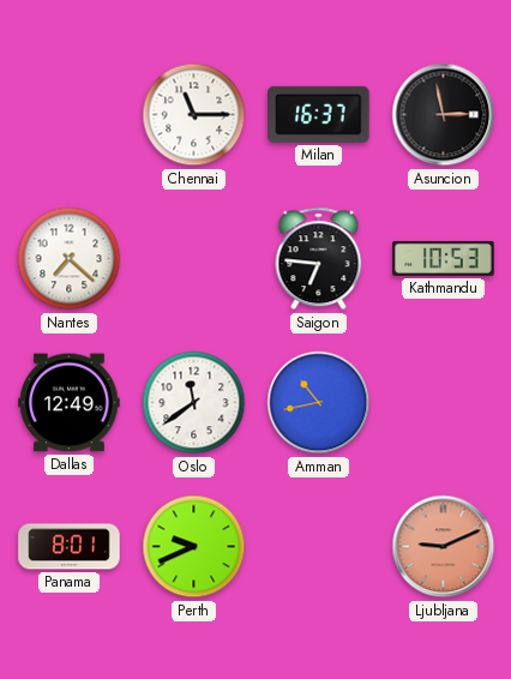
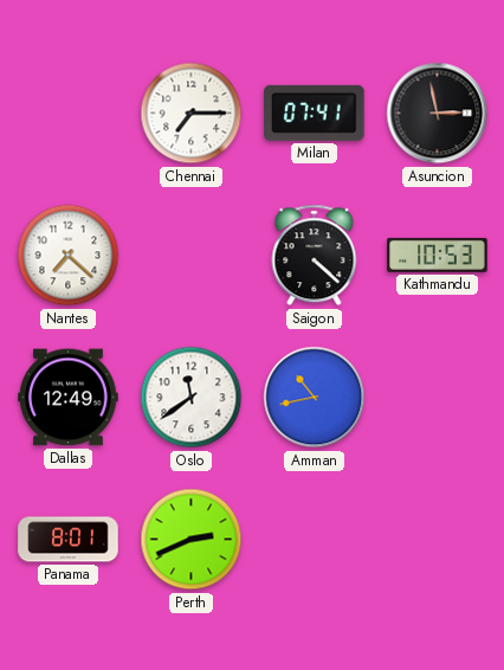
Chennai: 11:15 -> 7:15
Milan: 16:37 -> 07:41
Saigon: 6:46 -> 4:22
Perth: 9:41 -> 2:41
Ljubljana: 9:11 -> none
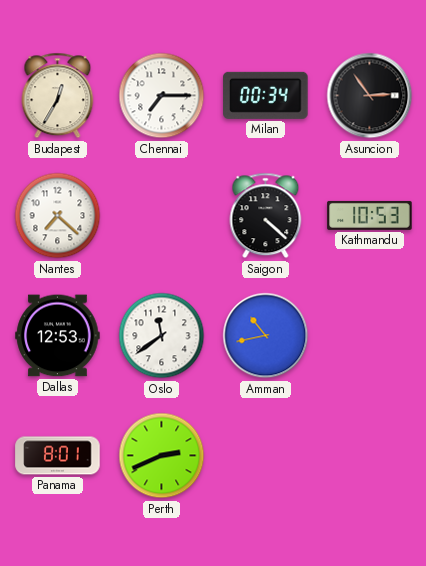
Budapest: none -> 12:35
Milan: 07:41 -> 00:34
Asuncion: 2:58 -> 2:54
Dallas: 12:49 -> 12:53
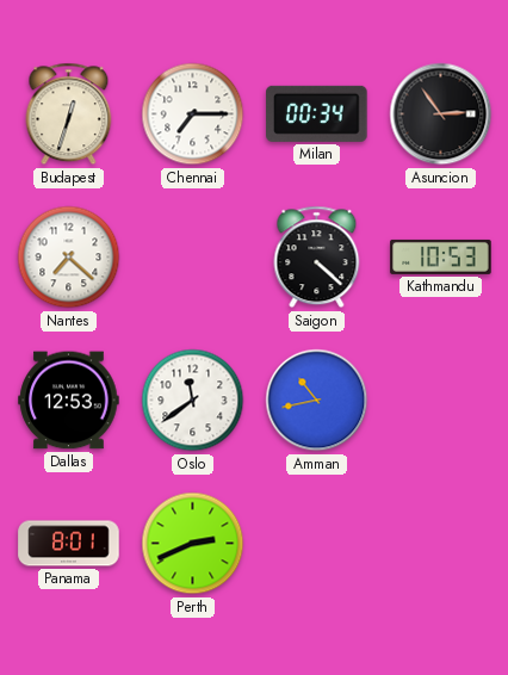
Budapest: 12:35 -> 12:33
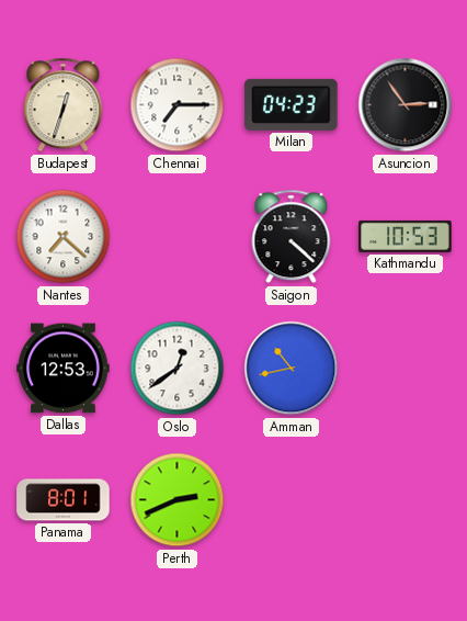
Milan: 00:34 -> 04:23
Oslo: 11:39 -> 12:39
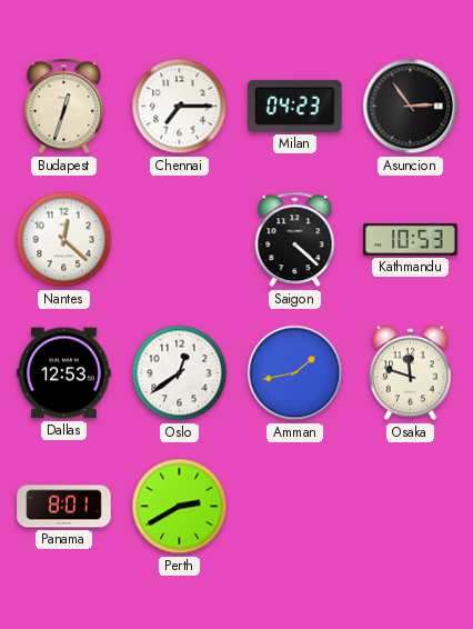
Nantes: 7:22 -> 12:22
Amman: 10:43 -> 1:43
Osaka: none -> 11:48
Perth: 2:41 -> 2:40
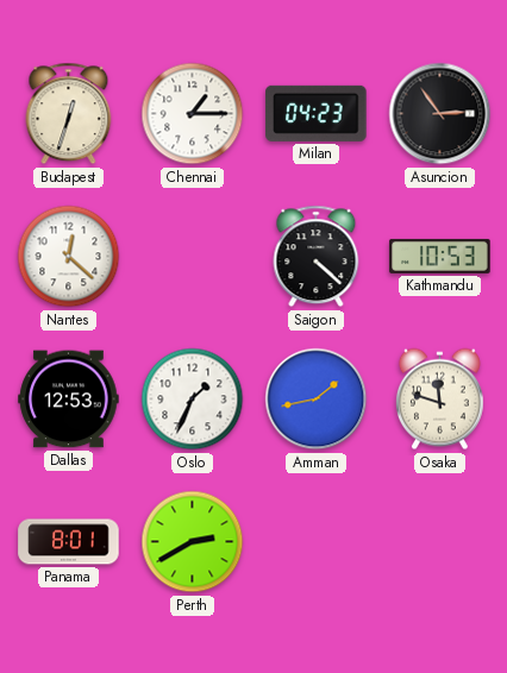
Chennai: 7:15 -> 1:15
Oslo: 12:39 -> 1:34
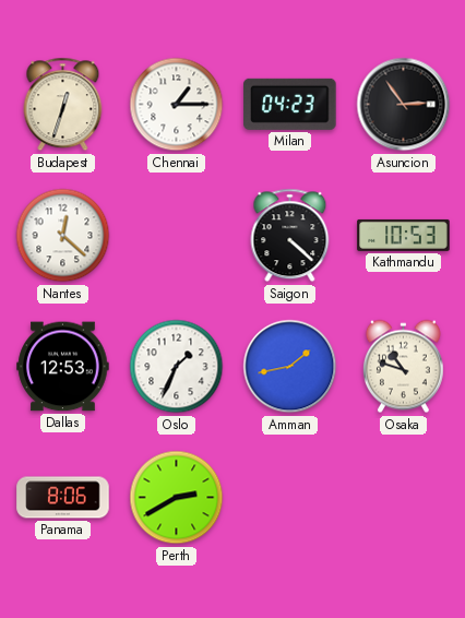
Osaka: 11:48 -> 10:48
Panama: 8:01 -> 8:06
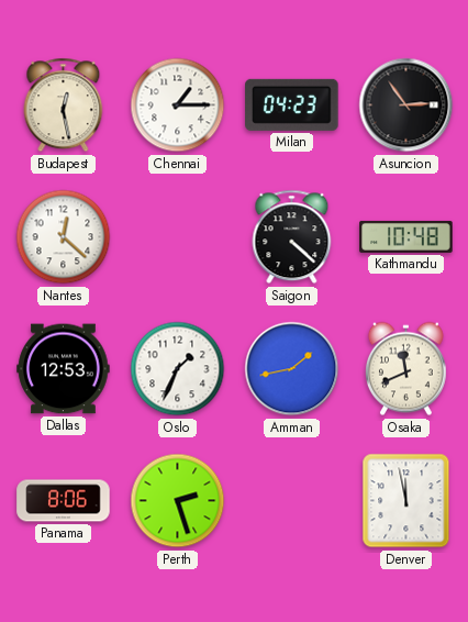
Budapest: 12:33 -> 12:28
Kathmandu: 10:53 -> 10:48
Osaka: 10:48 -> 11:41
Perth: 2:40 -> 2:27
Denver: none -> 11:58
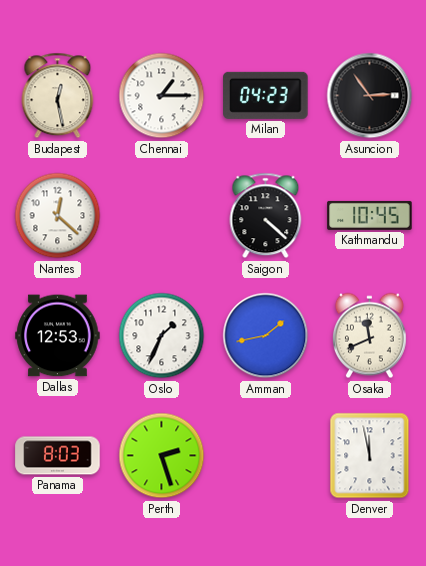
Kathmandu: 10:48 -> 10:45
Panama: 8:06 -> 8:03
